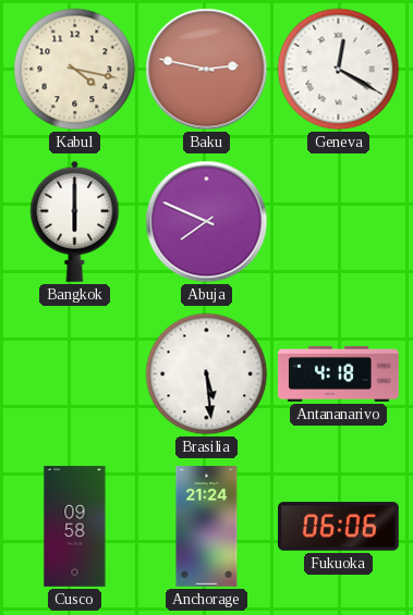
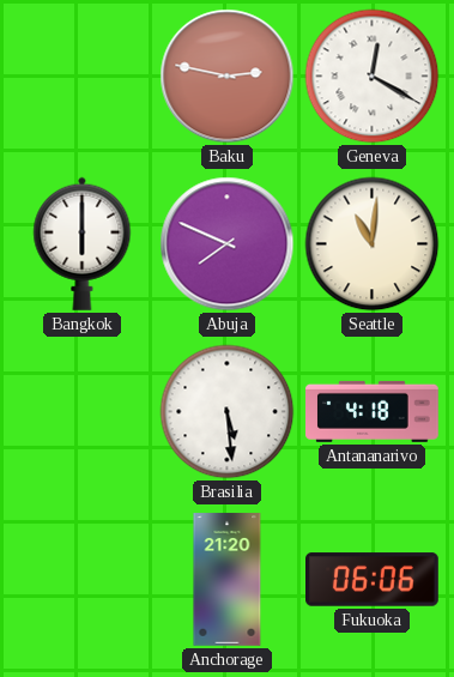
Kabul: 4:17 -> none
Seattle: none -> 11:01
Cusco: 09:58 -> none
Anchorage: 21:24 -> 21:20
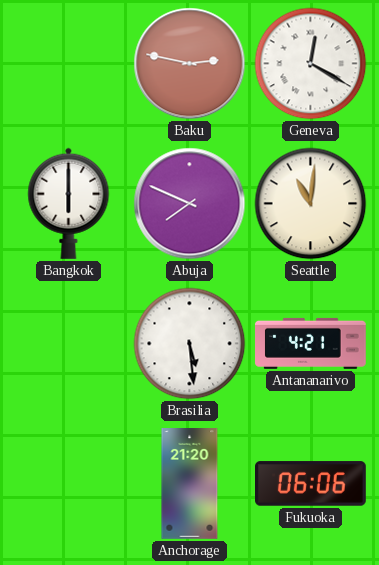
Antananarivo: 4:18 -> 4:21
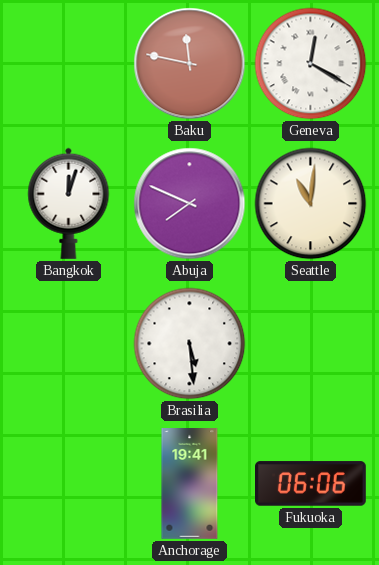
Baku: 2:47 -> 11:47
Bangkok: 6:00 -> 12:03
Antananarivo: 4:21 -> none
Anchorage: 21:20 -> 19:41
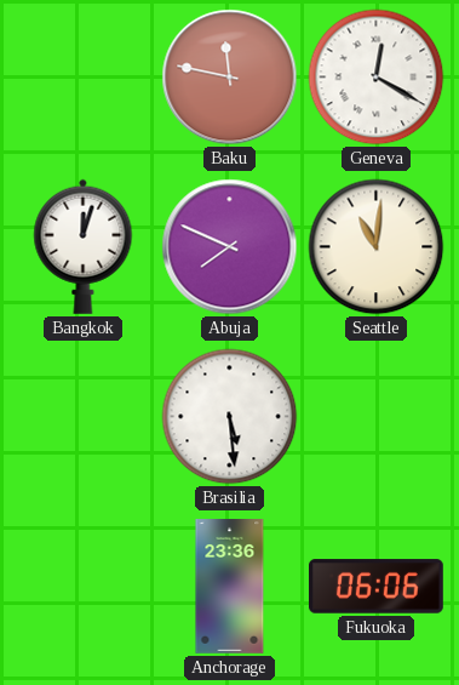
Anchorage: 19:41 -> 23:36
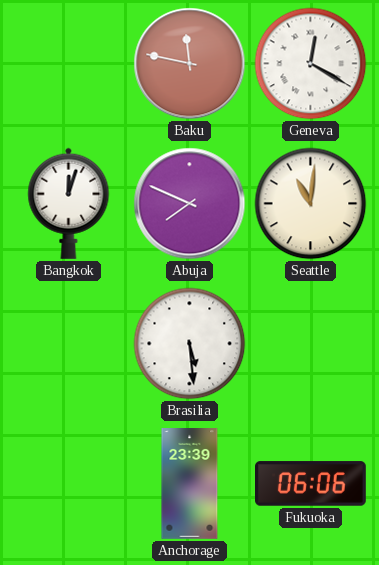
Anchorage: 23:36 -> 23:39
